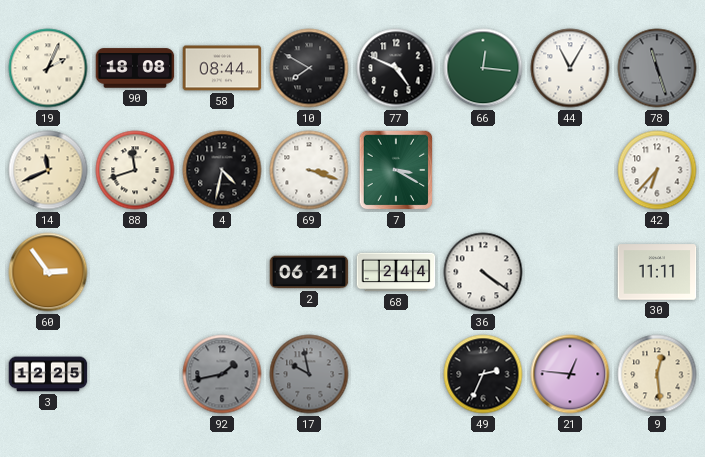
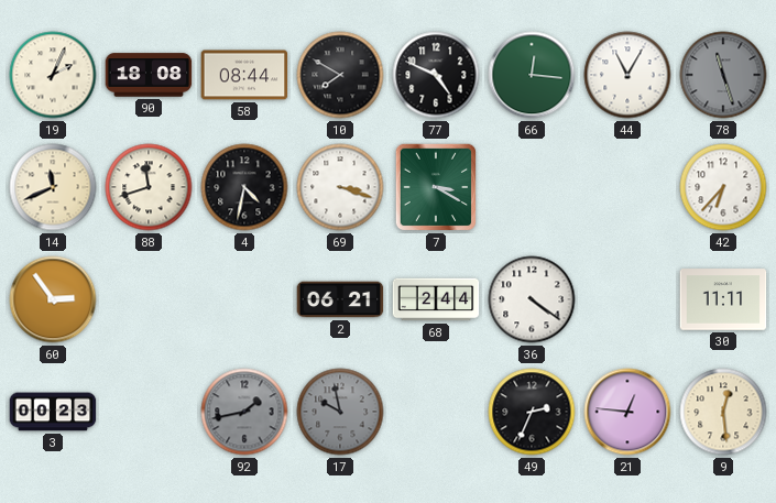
3: 12:25 -> 00:23
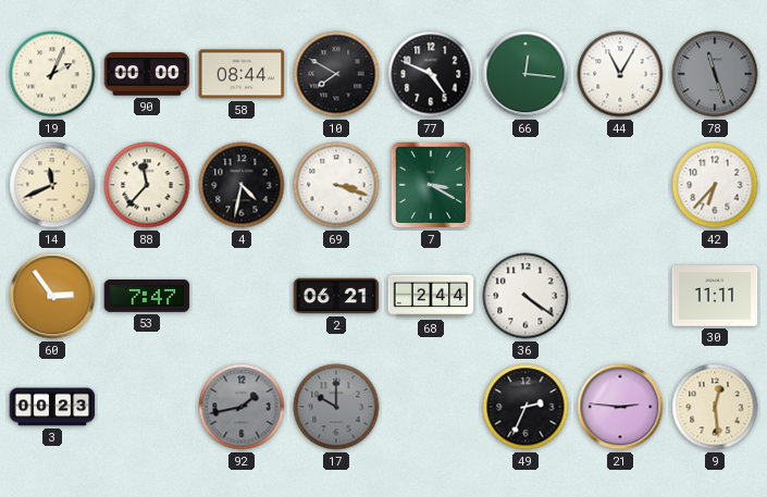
90: 18:08 -> 00:00
88: 11:42 -> 11:37
53: none -> 7:47
17: 9:58 -> 10:00
21: 12:46 -> 2:46
